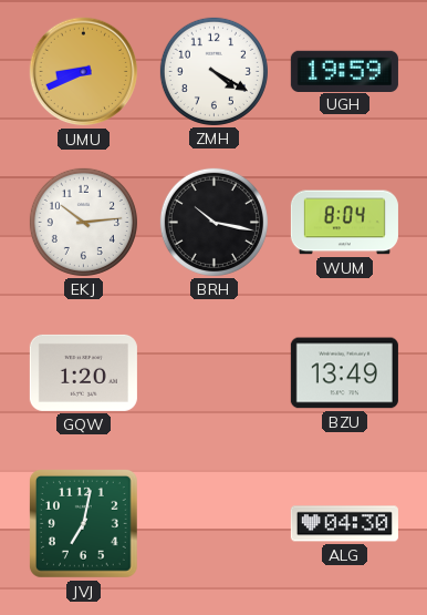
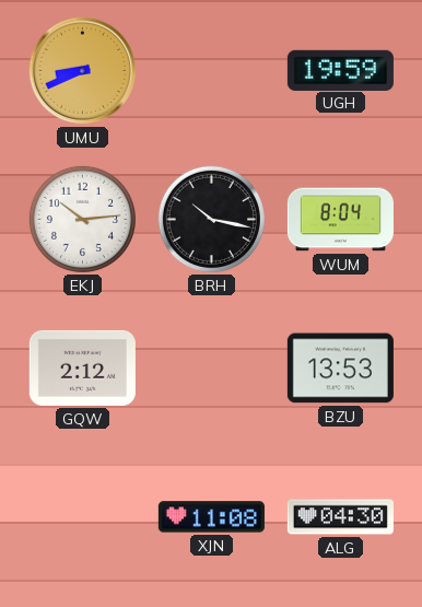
ZMH: 4:20 -> none
GQW: 1:20 -> 2:12
BZU: 13:49 -> 13:53
JVJ: 7:02 -> none
XJN: none -> 11:08
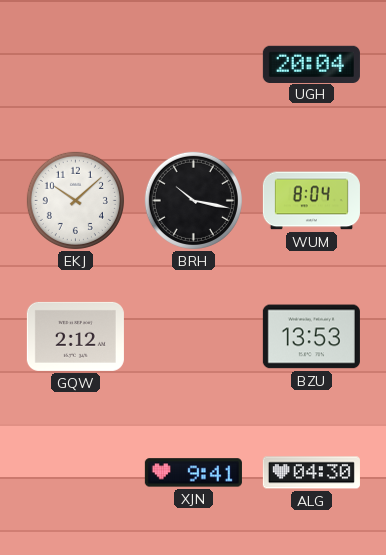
UMU: 8:41 -> none
UGH: 19:59 -> 20:04
EKJ: 10:14 -> 10:08
XJN: 11:08 -> 9:41
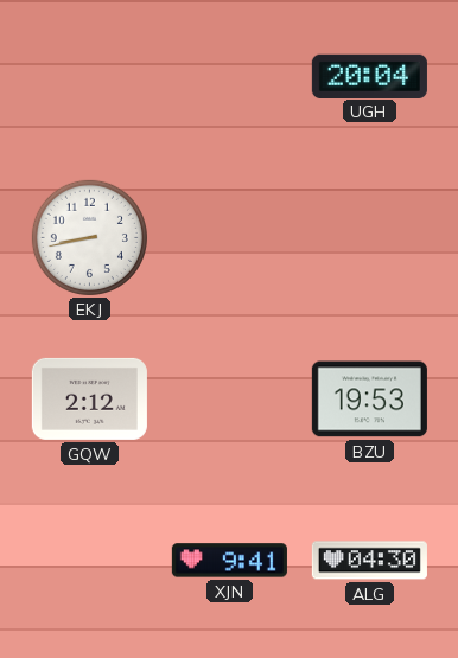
EKJ: 10:08 -> 8:43
BRH: 10:17 -> none
WUM: 8:04 -> none
BZU: 13:53 -> 19:53
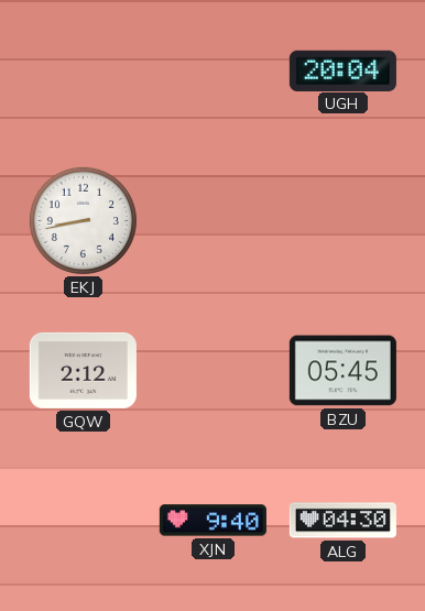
BZU: 19:53 -> 05:45
XJN: 9:41 -> 9:40
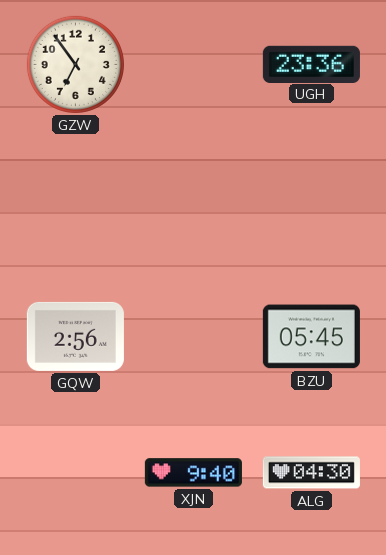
GZW: none -> 6:54
UGH: 20:04 -> 23:36
EKJ: 8:43 -> none
GQW: 2:12 -> 2:56
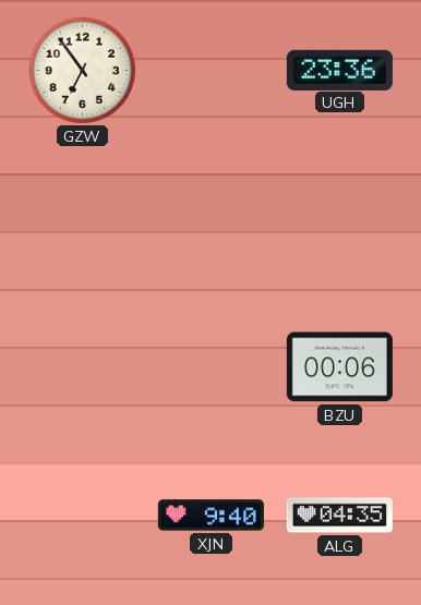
GQW: 2:56 -> none
BZU: 05:45 -> 00:06
ALG: 04:30 -> 04:35
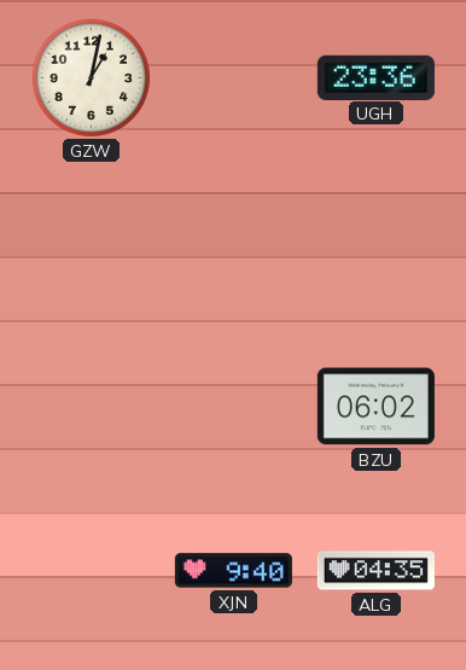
GZW: 6:54 -> 1:02
BZU: 00:06 -> 06:02
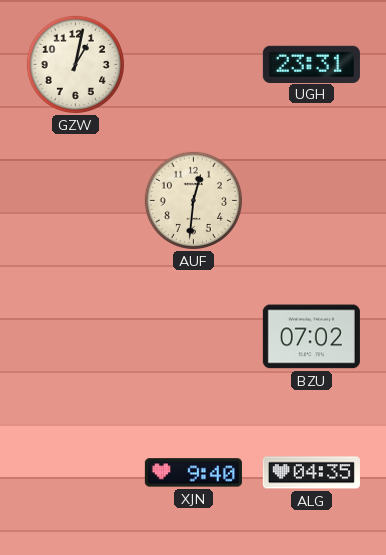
UGH: 23:36 -> 23:31
AUF: none -> 12:31
BZU: 06:02 -> 07:02
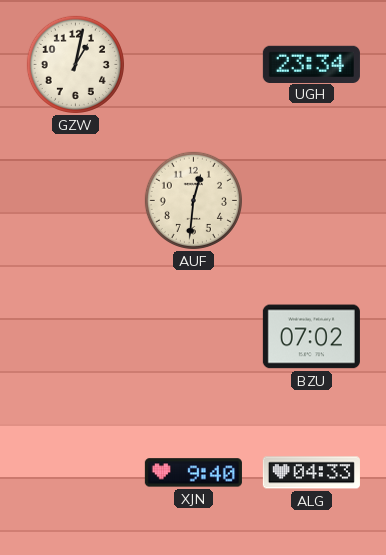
UGH: 23:31 -> 23:34
ALG: 04:35 -> 04:33
